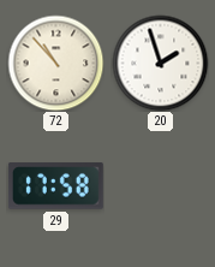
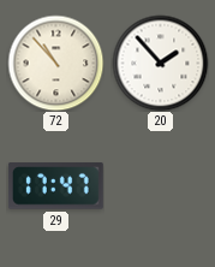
20: 1:57 -> 1:53
29: 17:58 -> 17:47
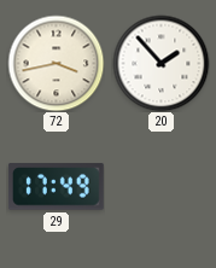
72: 10:53 -> 3:43
29: 17:47 -> 17:49
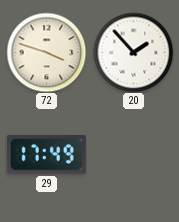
72: 3:43 -> 3:48
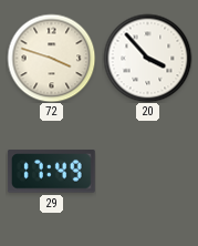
20: 1:53 -> 3:53
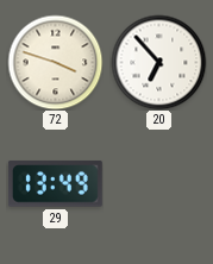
20: 3:53 -> 6:53
29: 17:49 -> 13:49
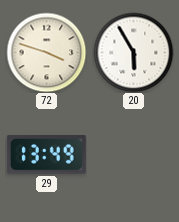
20: 6:53 -> 5:55
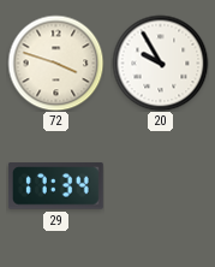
20: 5:55 -> 9:55
29: 13:49 -> 17:34
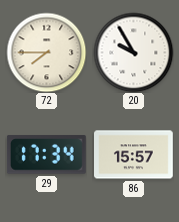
72: 3:48 -> 7:45
86: none -> 15:57
